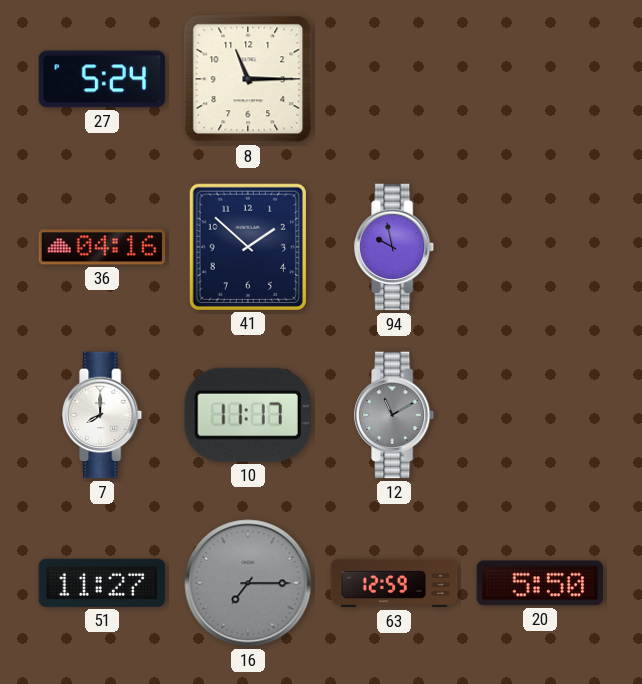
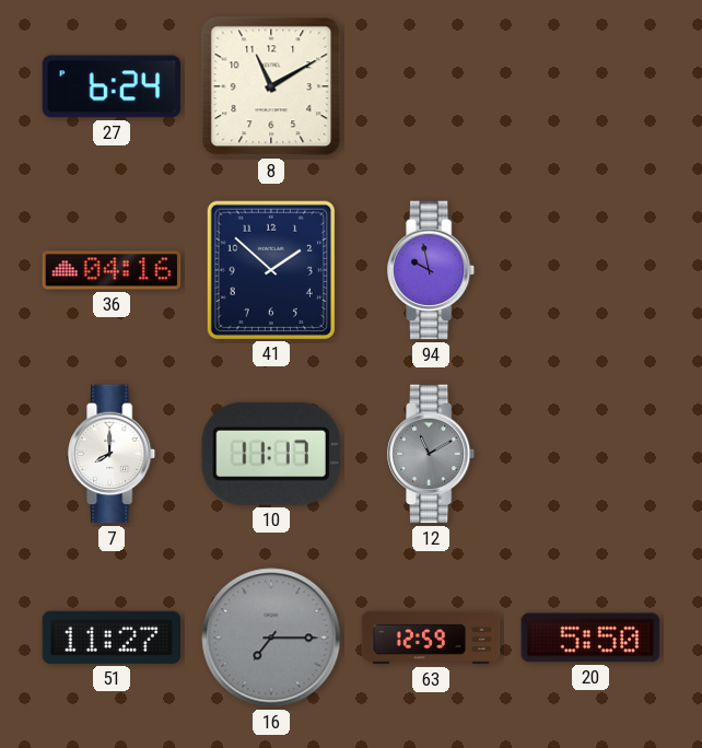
27: 5:24 -> 6:24
8: 11:15 -> 11:10
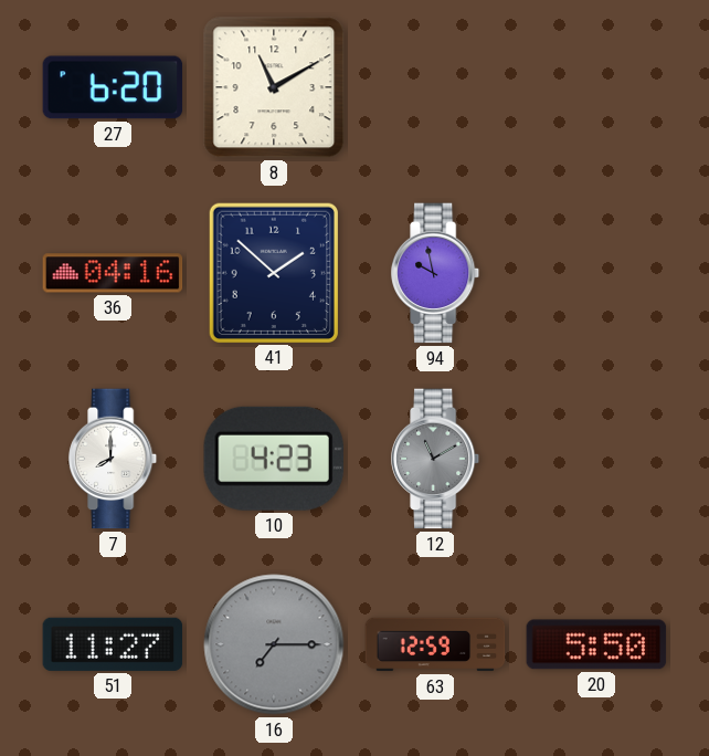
27: 6:24 -> 6:20
10: 11:17 -> 4:23
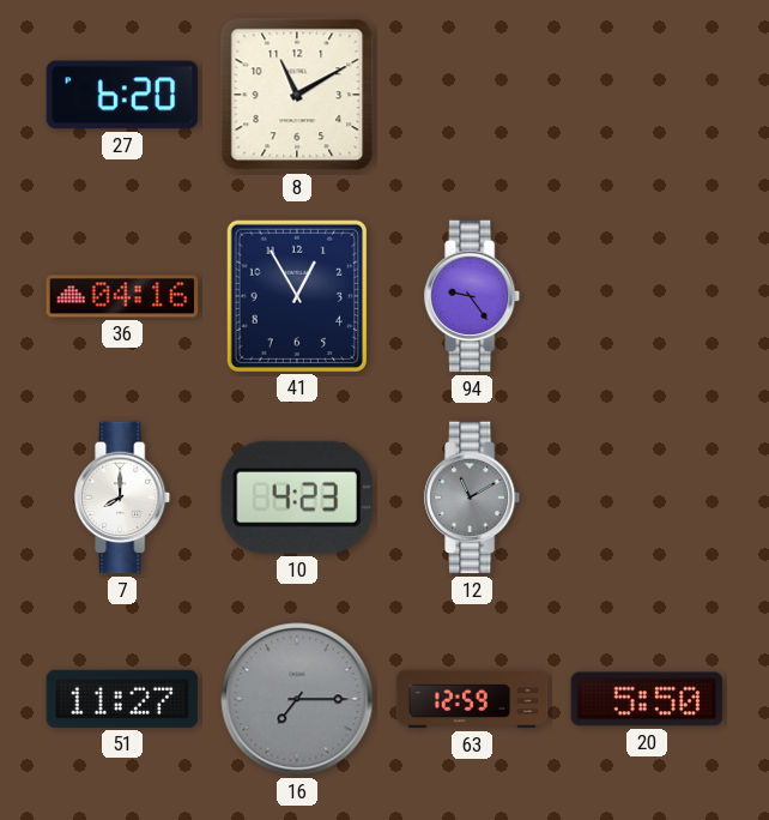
41: 1:52 -> 12:55
94: 9:58 -> 9:24
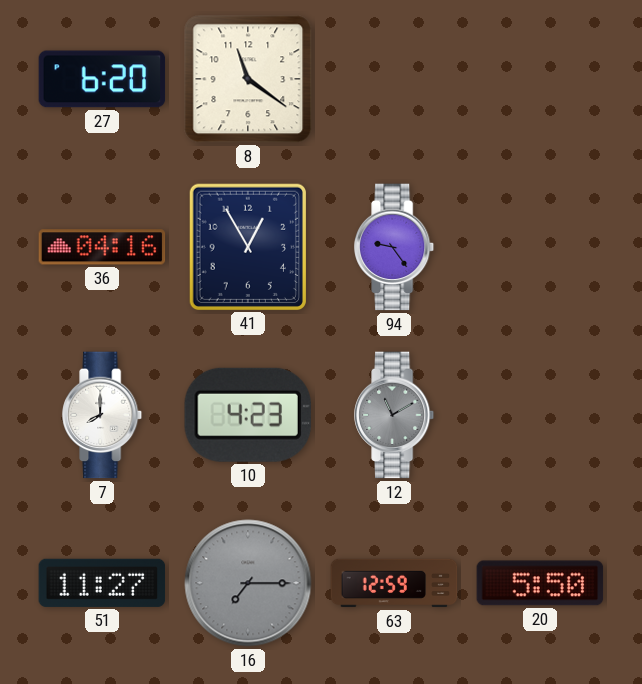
8: 11:10 -> 11:21
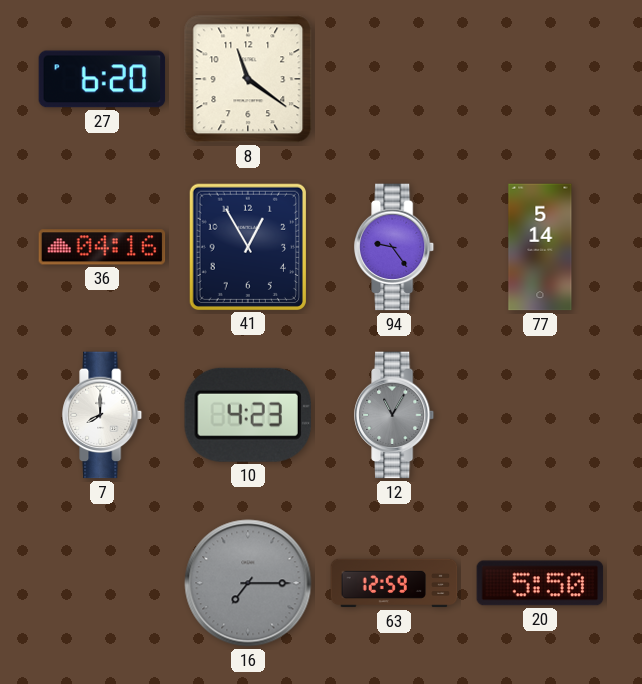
77: none -> 5:14
12: 11:10 -> 11:05
51: 11:27 -> none
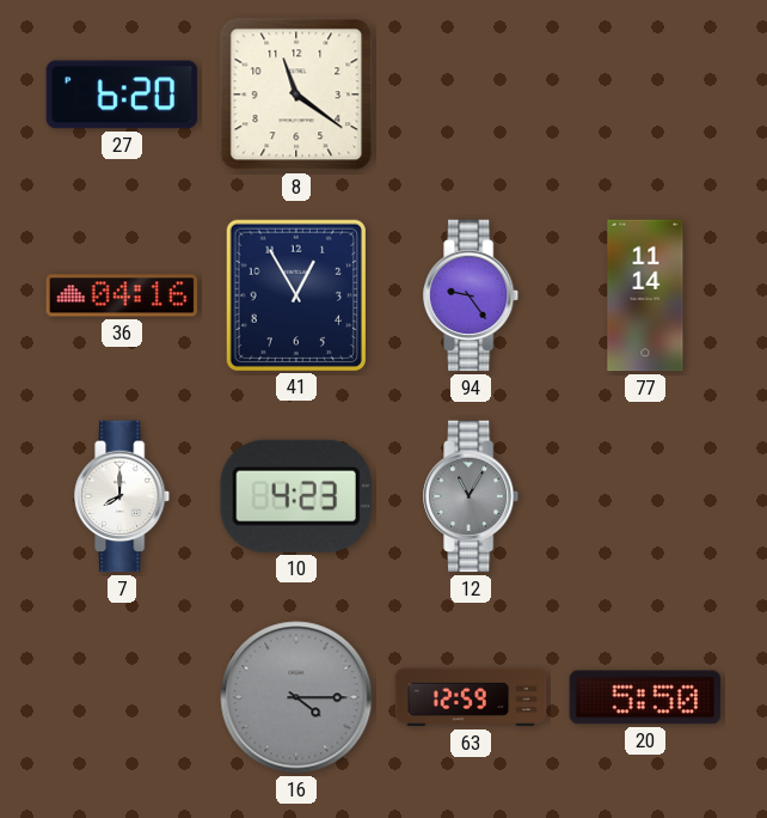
77: 5:14 -> 11:14
16: 7:15 -> 4:15
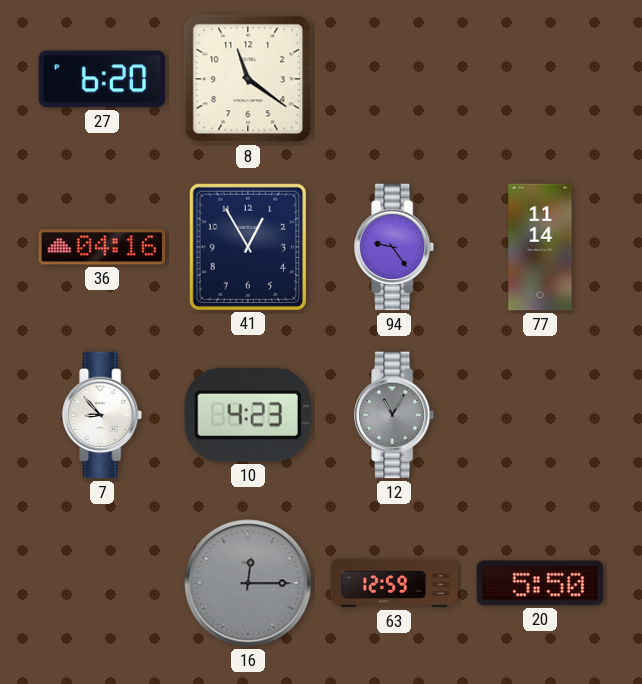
7: 8:00 -> 8:53
16: 4:15 -> 12:15
